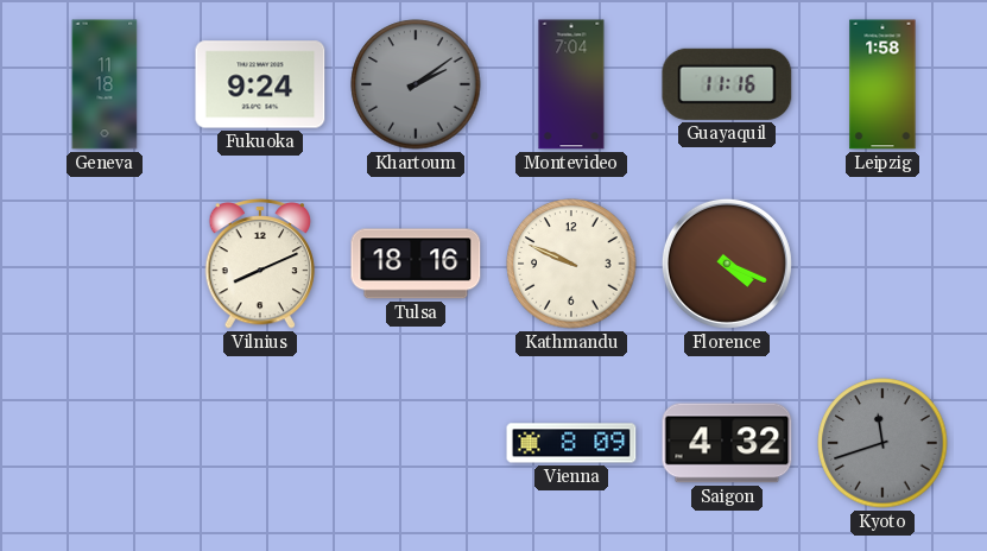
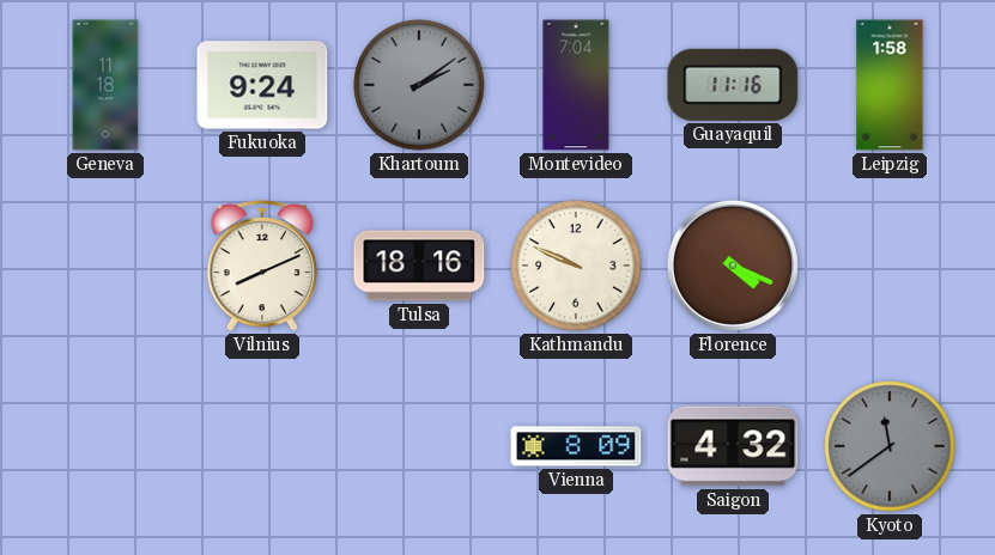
Kyoto: 11:42 -> 11:39
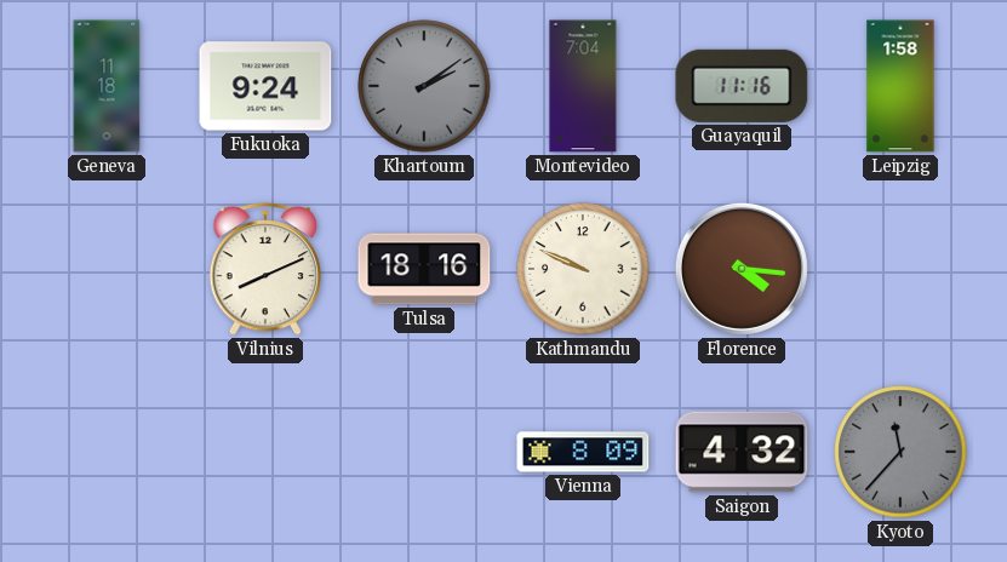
Florence: 4:19 -> 4:16
Kyoto: 11:39 -> 11:37
